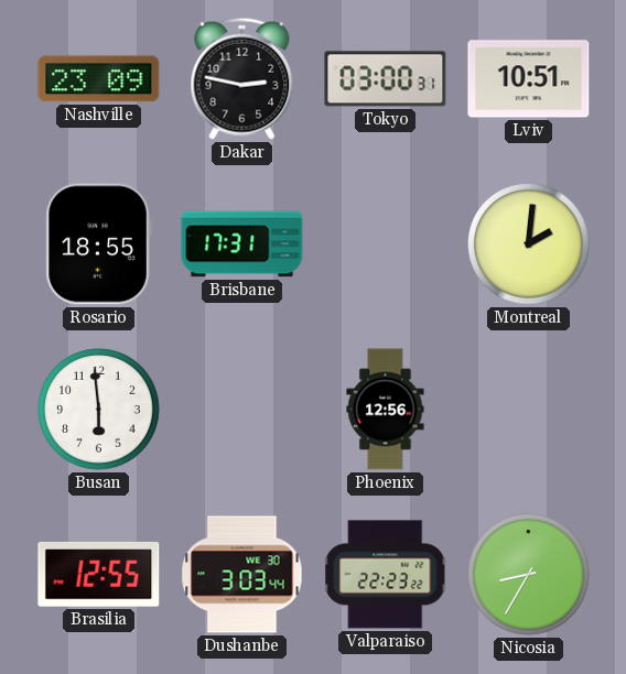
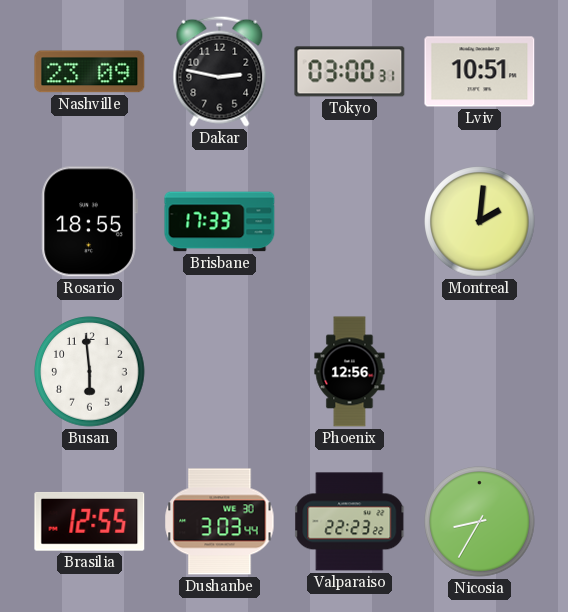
Brisbane: 17:31 -> 17:33
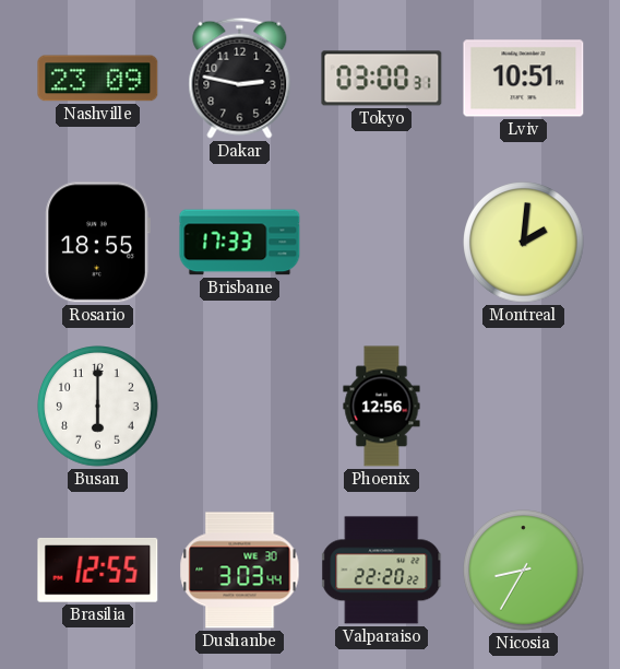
Busan: 5:59 -> 6:00
Valparaiso: 22:23 -> 22:20
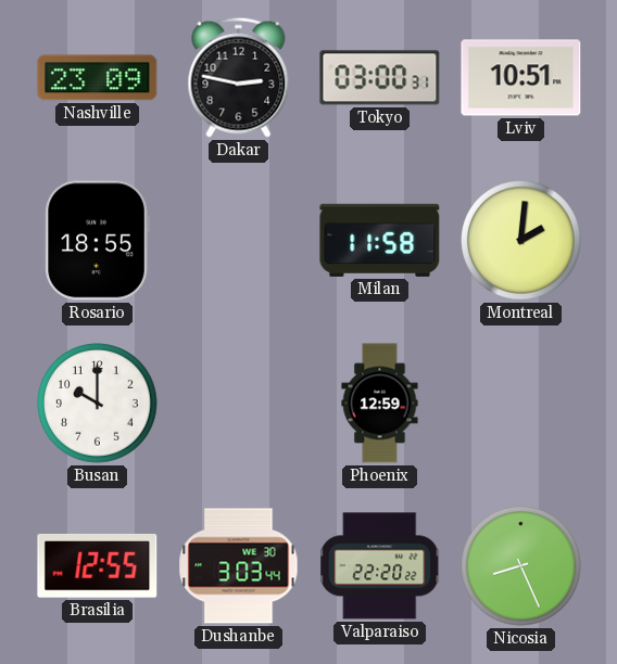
Brisbane: 17:33 -> none
Milan: none -> 11:58
Busan: 6:00 -> 10:00
Phoenix: 12:56 -> 12:59
Nicosia: 8:35 -> 8:26
